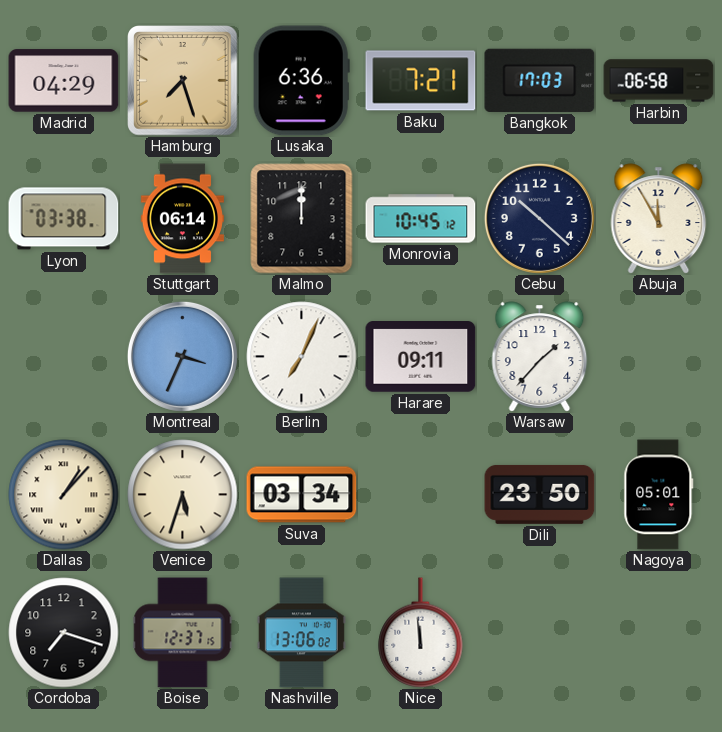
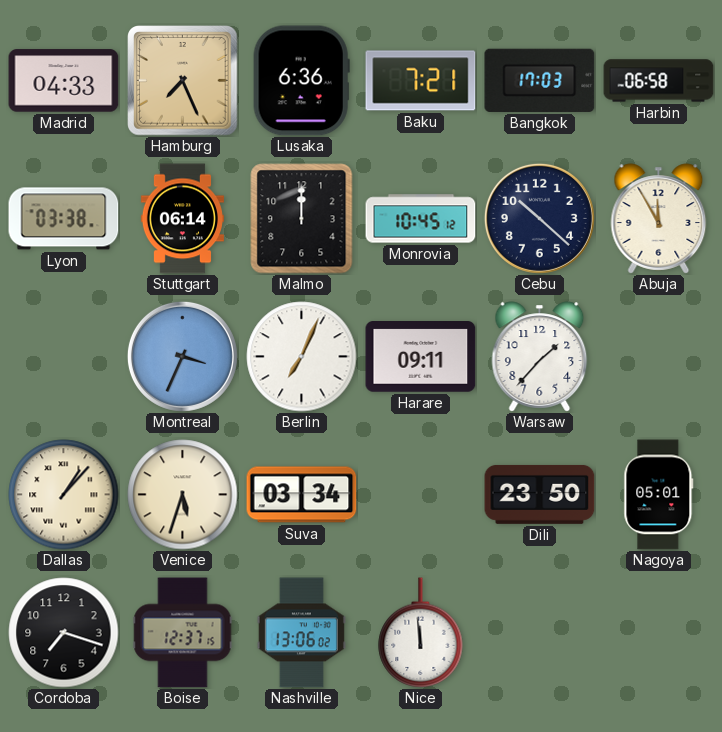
Madrid: 04:29 -> 04:33
Hamburg: 7:27 -> 7:26
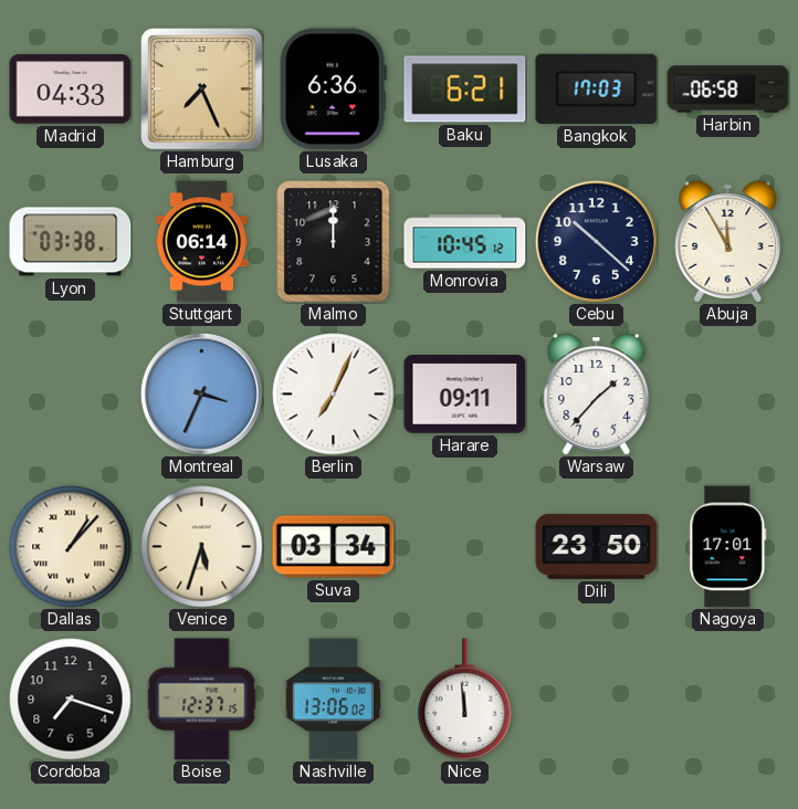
Baku: 7:21 -> 6:21
Nagoya: 05:01 -> 17:01
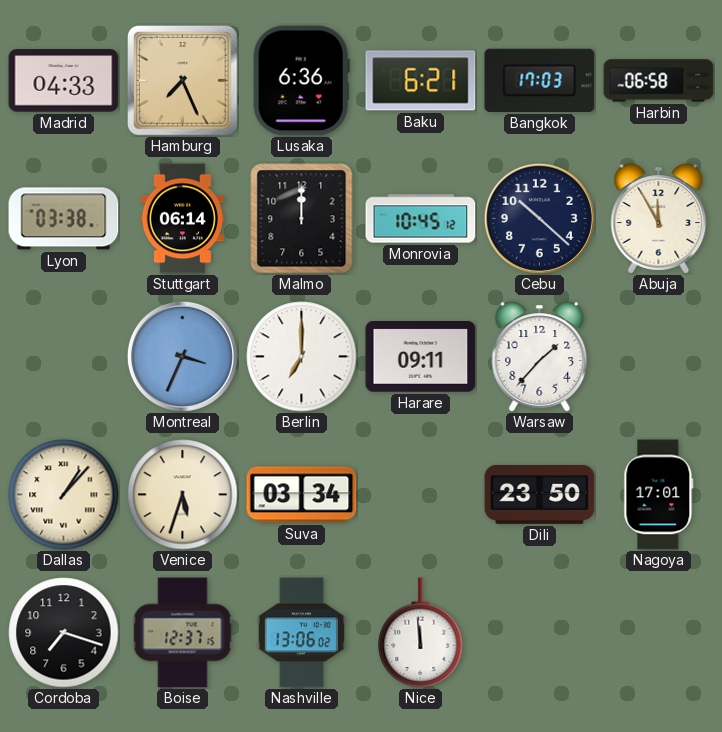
Berlin: 7:04 -> 7:00
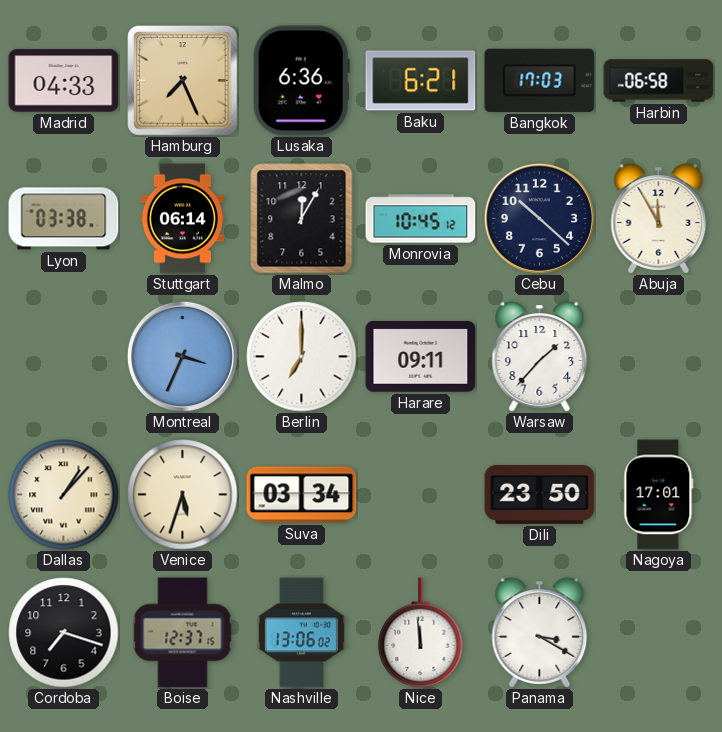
Malmo: 12:00 -> 12:05
Panama: none -> 3:20
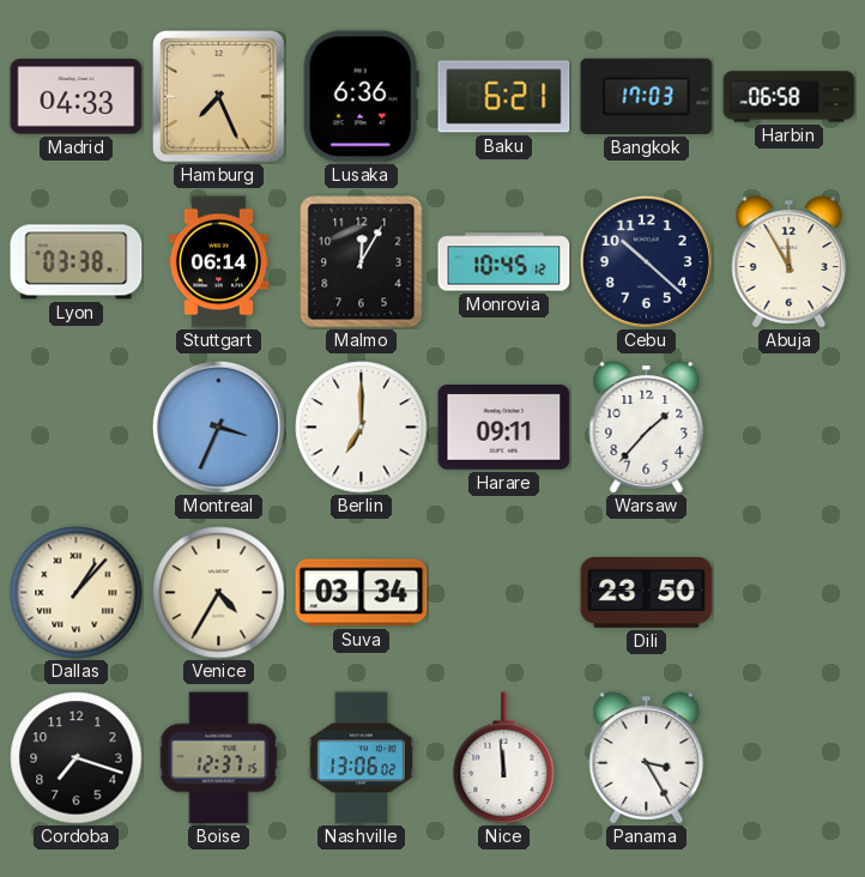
Venice: 5:33 -> 4:35
Nagoya: 17:01 -> none
Panama: 3:20 -> 3:25
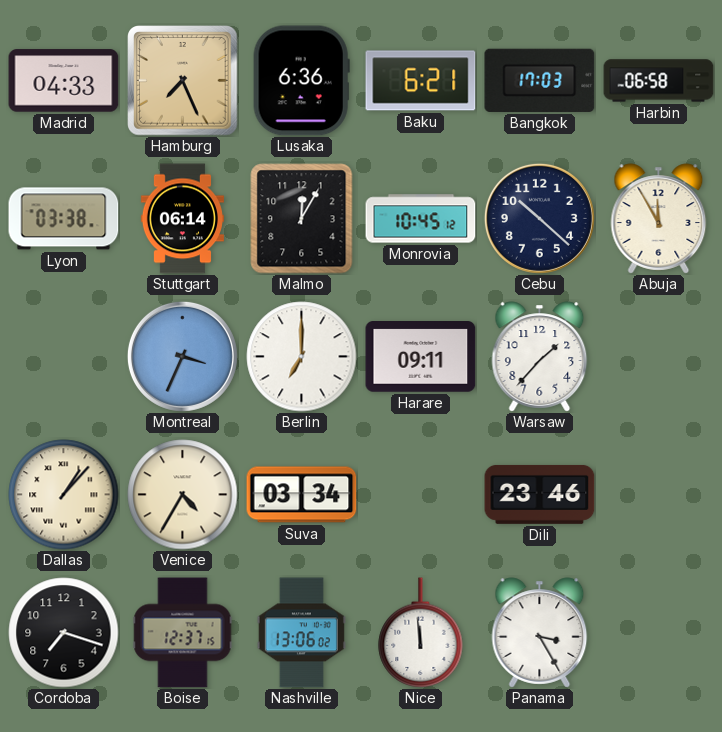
Dili: 23:50 -> 23:46
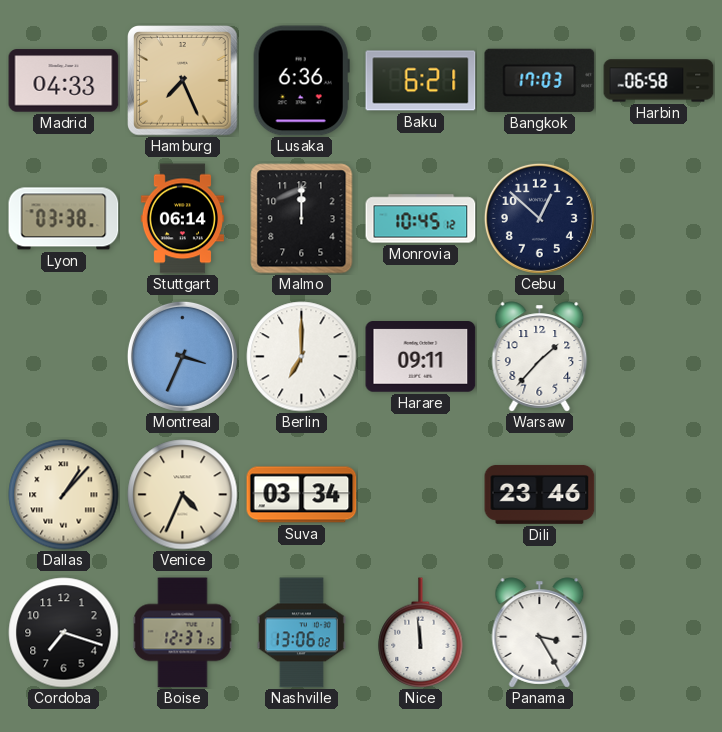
Malmo: 12:05 -> 12:00
Cebu: 10:22 -> 12:52
Abuja: 11:55 -> none
Venice: 4:35 -> 4:34
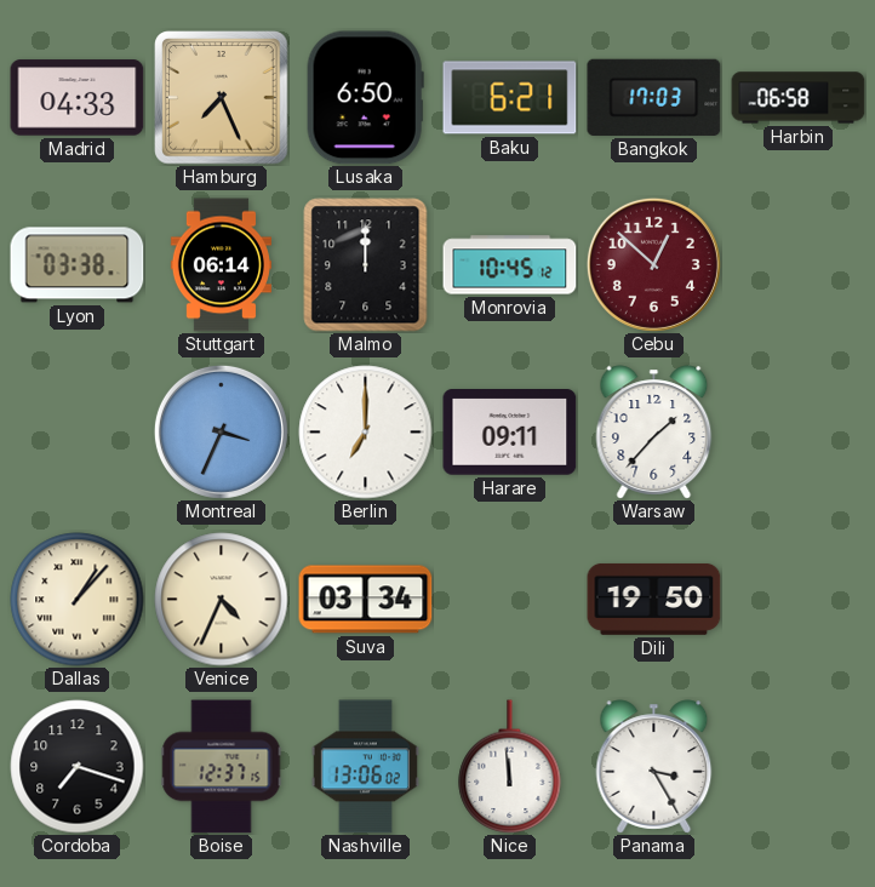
Lusaka: 6:36 -> 6:50
Cebu dial: navy -> burgundy
Dili: 23:46 -> 19:50
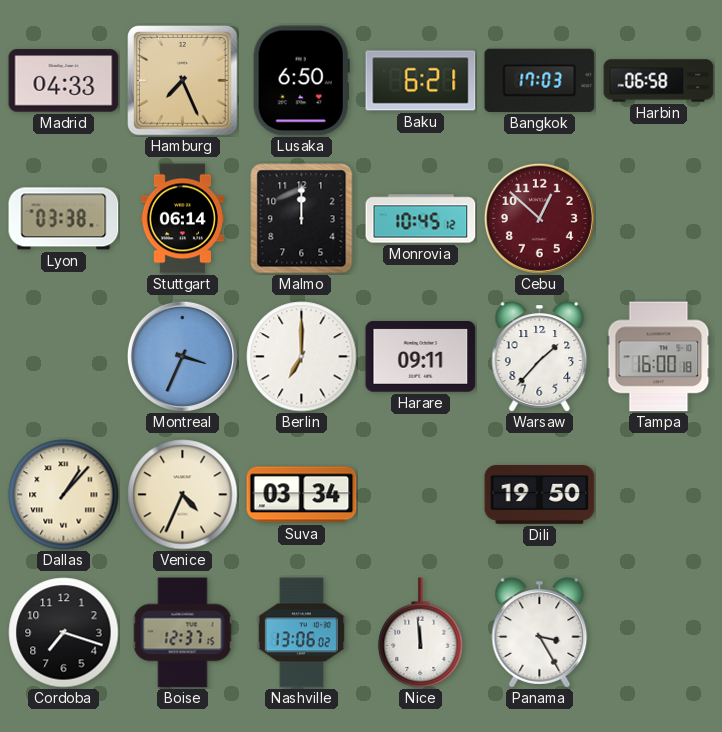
Tampa: none -> 16:00
